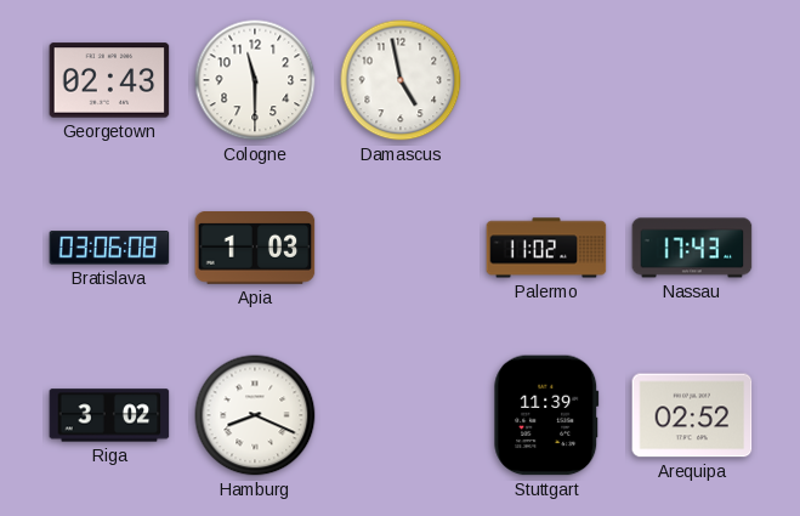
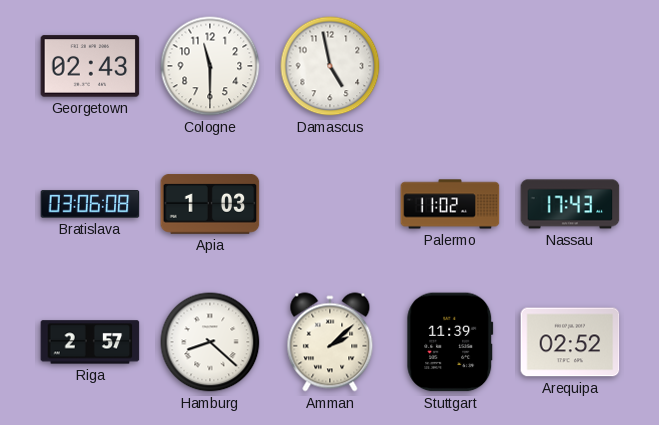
Riga: 3:02 -> 2:57
Hamburg: 8:19 -> 8:22
Amman: none -> 2:08
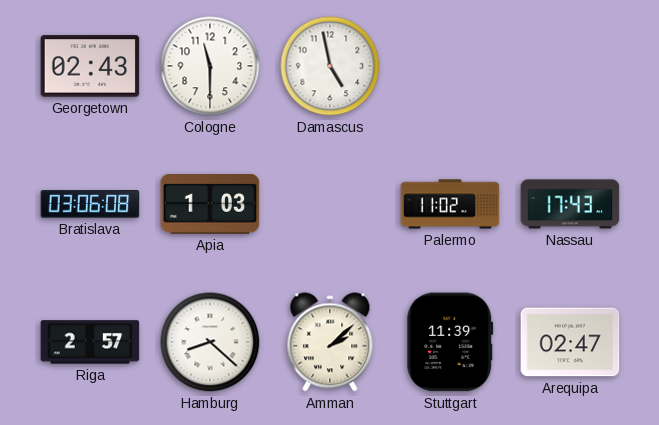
Arequipa: 02:52 -> 02:47
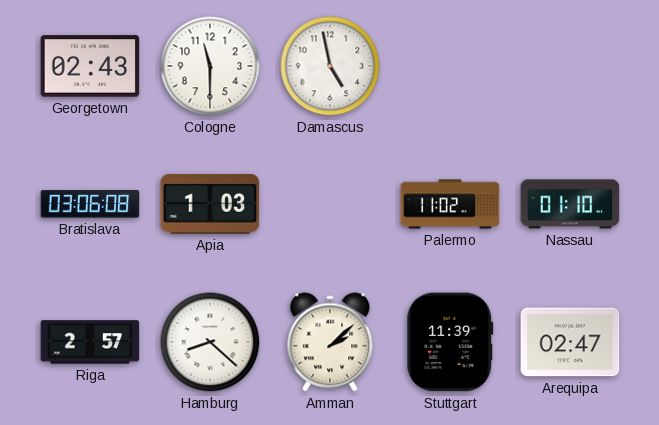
Nassau: 17:43 -> 01:10
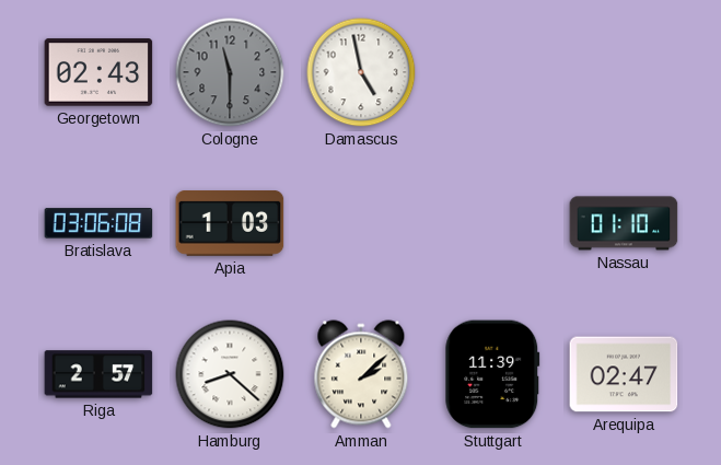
Cologne dial: white -> grey
Palermo: 11:02 -> none
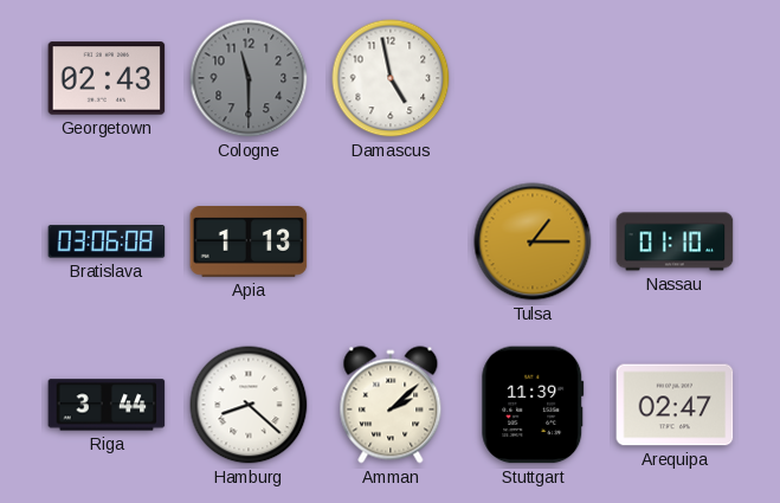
Apia: 1:03 -> 1:13
Tulsa: none -> 1:15
Riga: 2:57 -> 3:44
